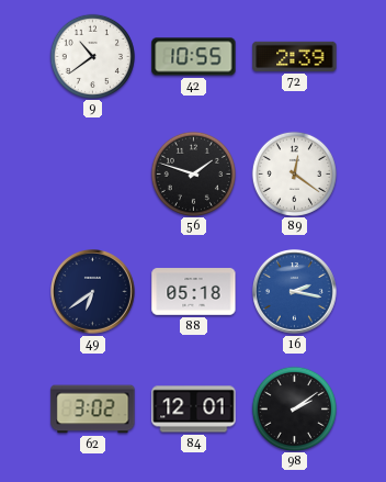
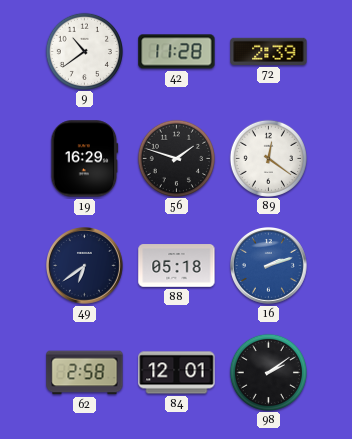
42: 10:55 -> 11:28
19: none -> 16:29
16: 2:17 -> 2:12
62: 3:02 -> 2:58
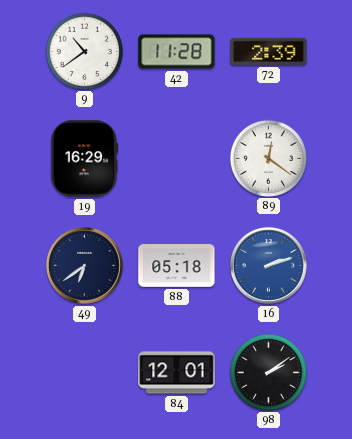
56: 1:48 -> none
62: 2:58 -> none
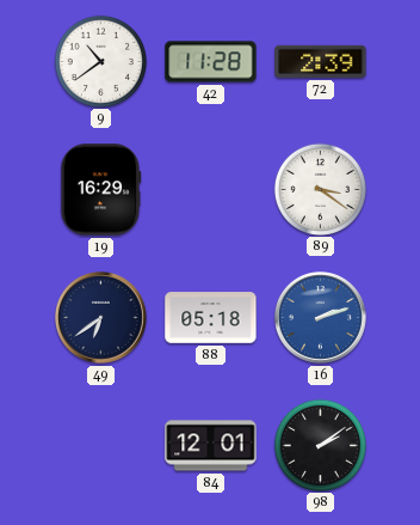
89: 12:21 -> 3:21
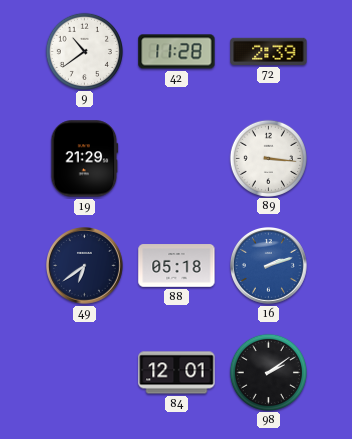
19: 16:29 -> 21:29
89: 3:21 -> 3:16
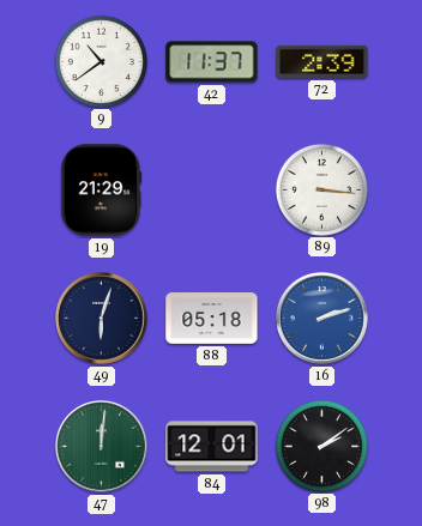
42: 11:28 -> 11:37
49: 6:39 -> 6:03
47: none -> 12:01
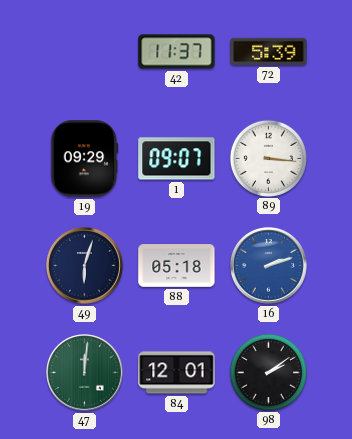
9: 10:39 -> none
72: 2:39 -> 5:39
19: 21:29 -> 09:29
1: none -> 09:07
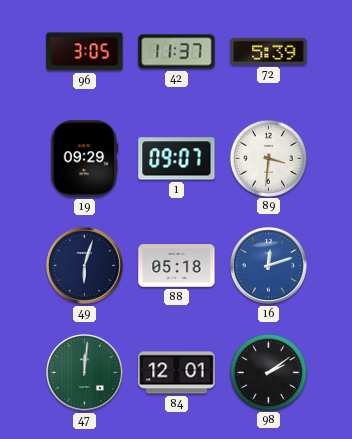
96: none -> 3:05
89: 3:16 -> 3:31
16: 2:12 -> 12:12
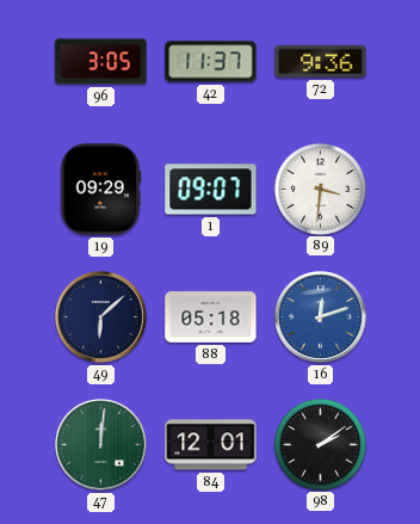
72: 5:39 -> 9:36
49: 6:03 -> 6:08
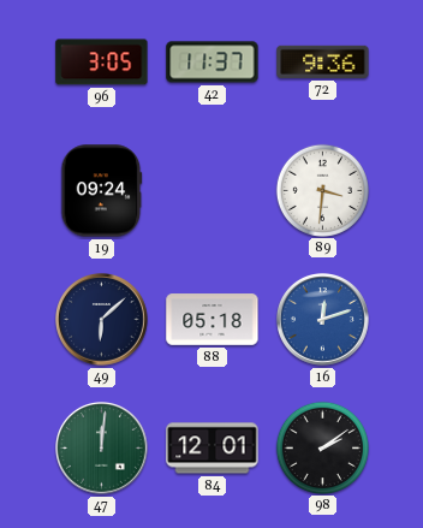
19: 09:29 -> 09:24
1: 09:07 -> none
